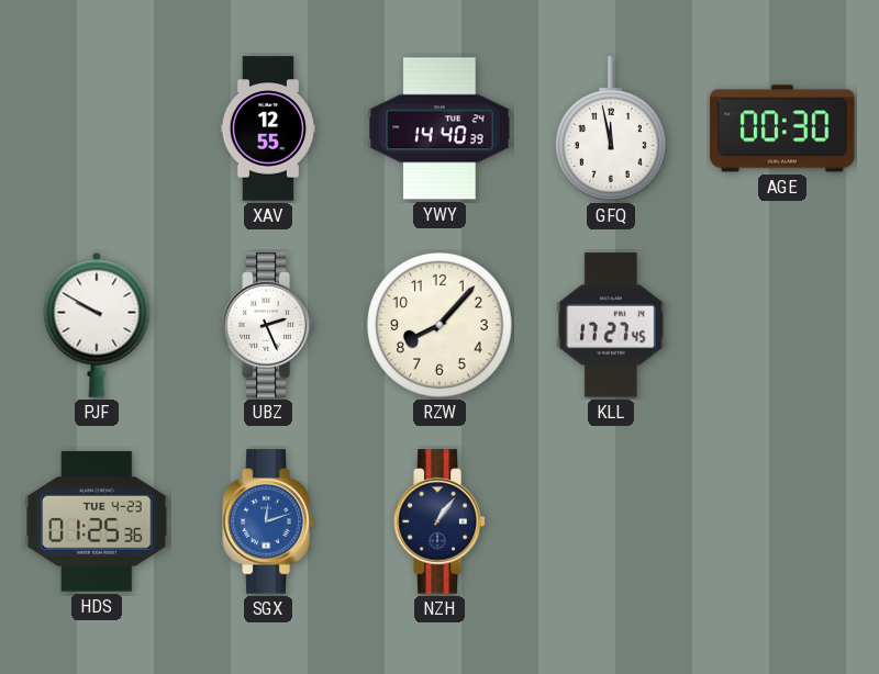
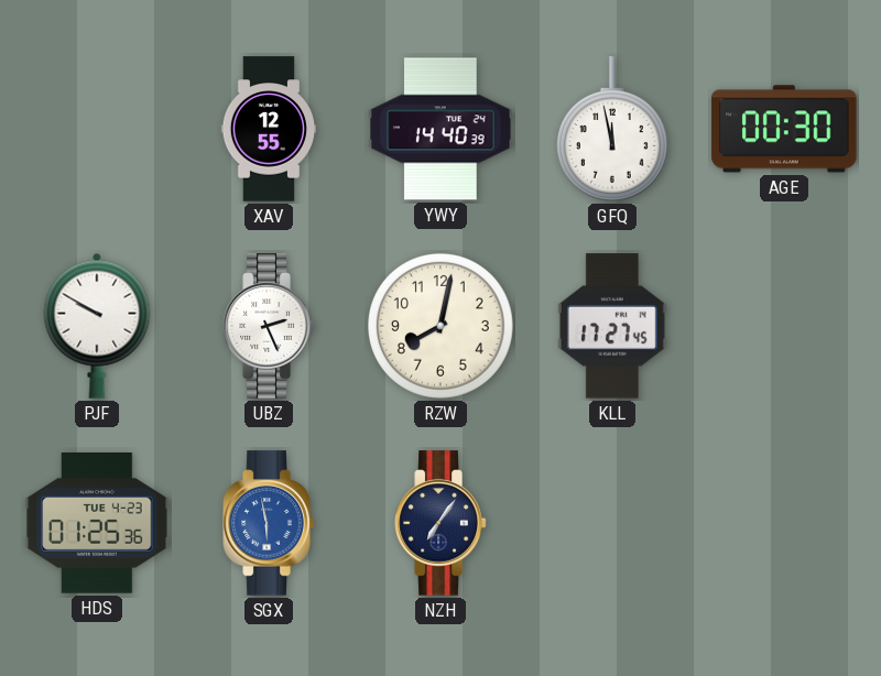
RZW: 8:07 -> 8:02
SGX: 12:12 -> 5:58
NZH: 1:06 -> 7:06
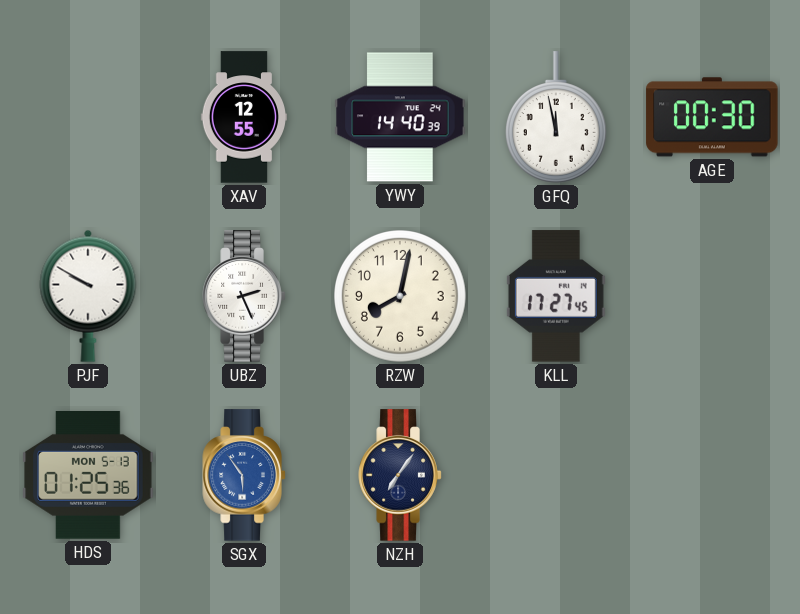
HDS date: TUE 4-23 -> MON 5-13
SGX: 5:58 -> 5:54
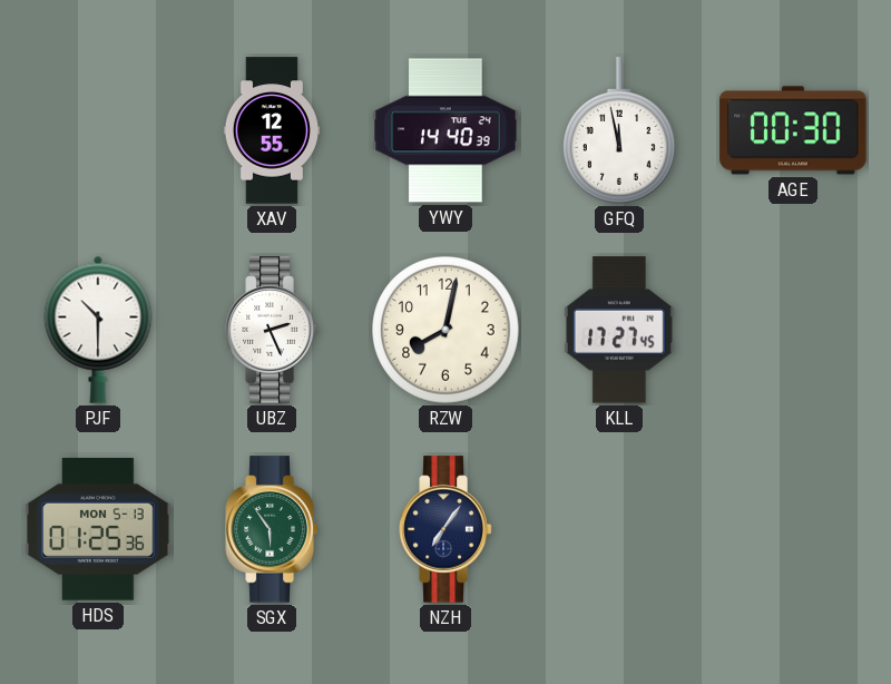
PJF: 9:50 -> 10:30
SGX dial: blue -> green
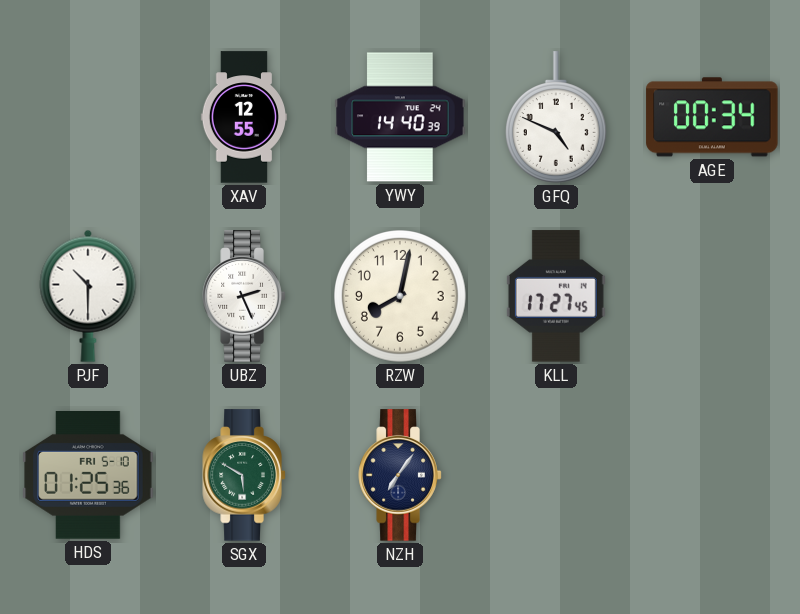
GFQ: 11:58 -> 4:49
AGE: 00:30 -> 00:34
HDS date: MON 5-13 -> FRI 5-10
SGX: 5:54 -> 5:50
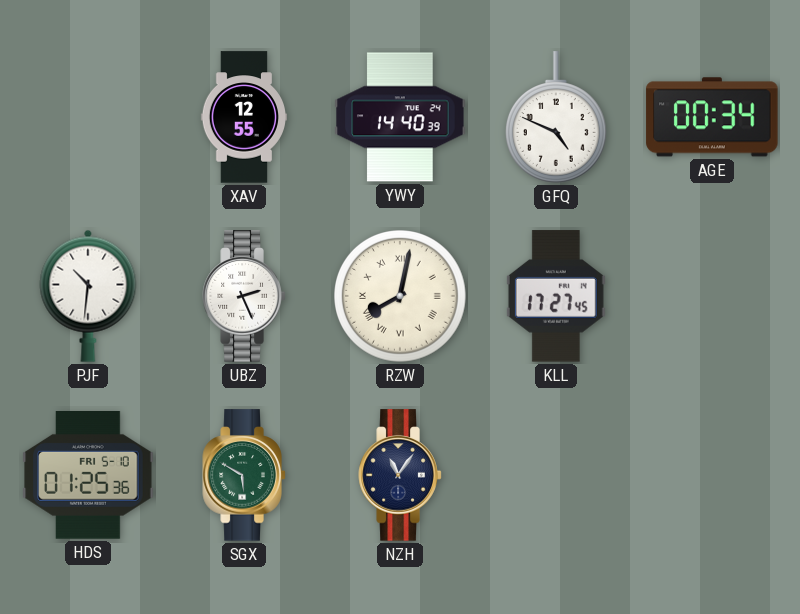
PJF: 10:30 -> 10:31
RZW numerals: Arabic -> Roman
NZH: 7:06 -> 11:06
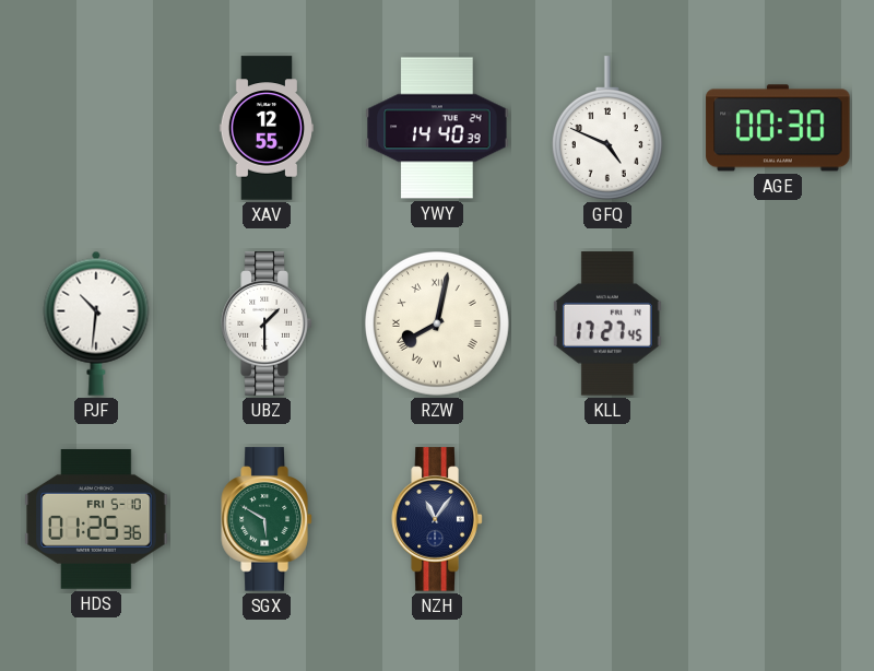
AGE: 00:34 -> 00:30
UBZ: 2:26 -> 1:30
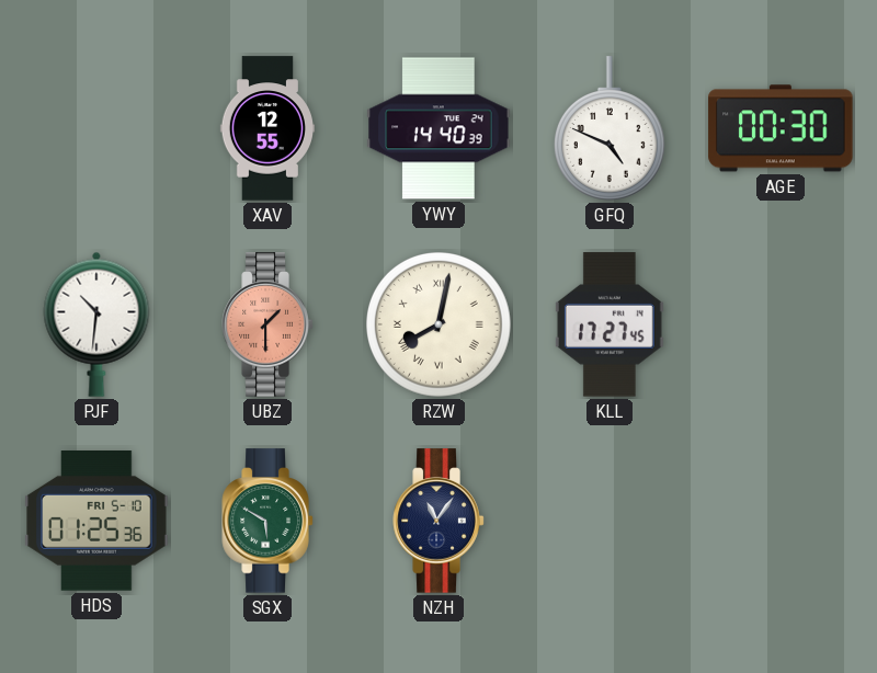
UBZ dial: white -> salmon
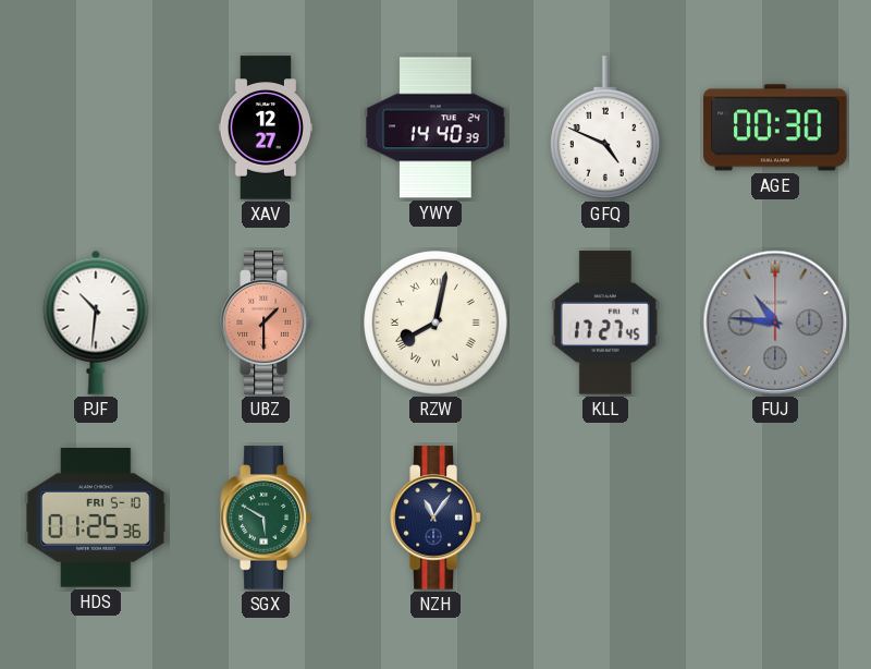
XAV: 12:55 -> 12:27
FUJ: none -> 10:46
